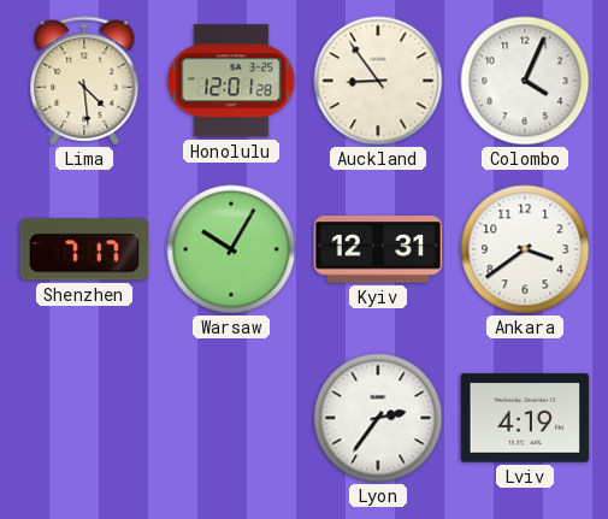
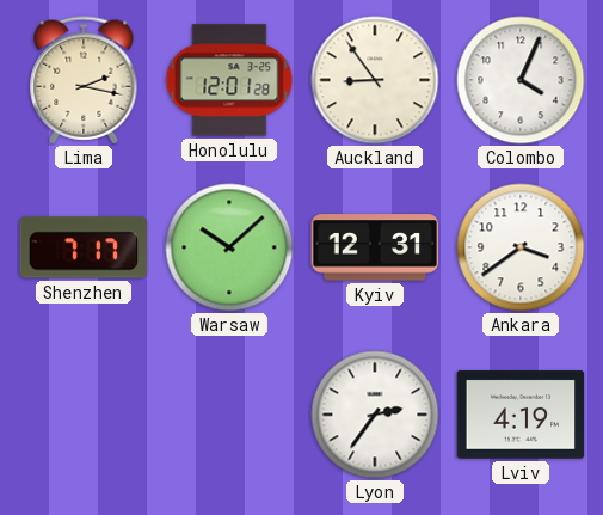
Lima: 4:29 -> 2:17
Warsaw: 10:05 -> 10:08
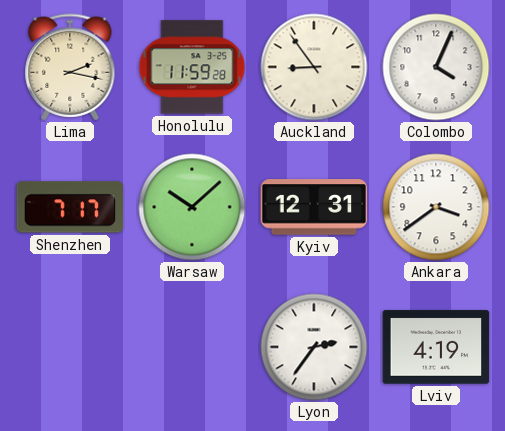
Honolulu: 12:01 -> 11:59
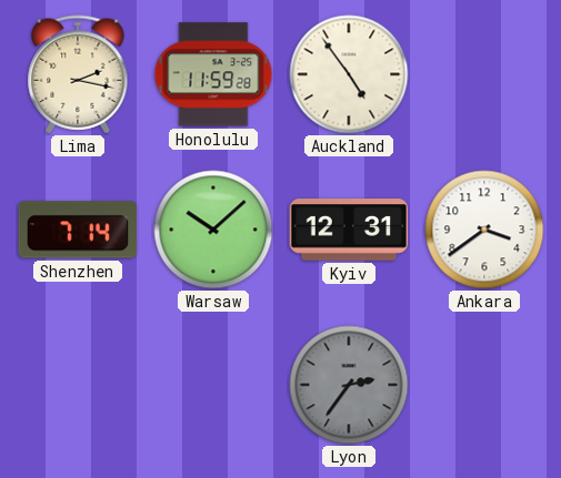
Auckland: 8:54 -> 4:54
Colombo: 4:04 -> none
Shenzhen: 7:17 -> 7:14
Lyon dial: white -> grey
Lviv: 4:19 -> none
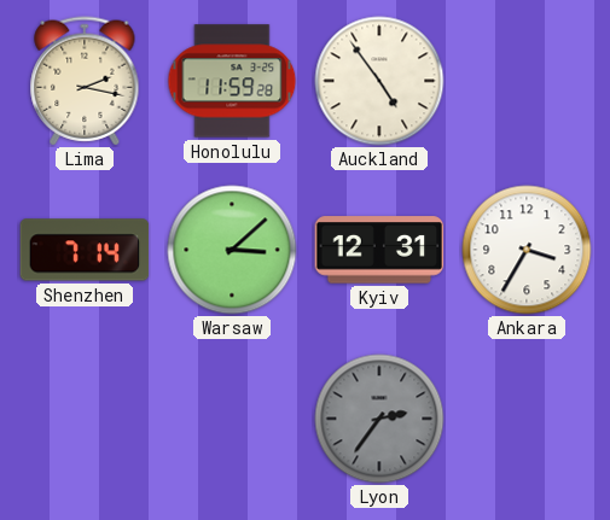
Warsaw: 10:08 -> 3:08
Ankara: 3:39 -> 3:35
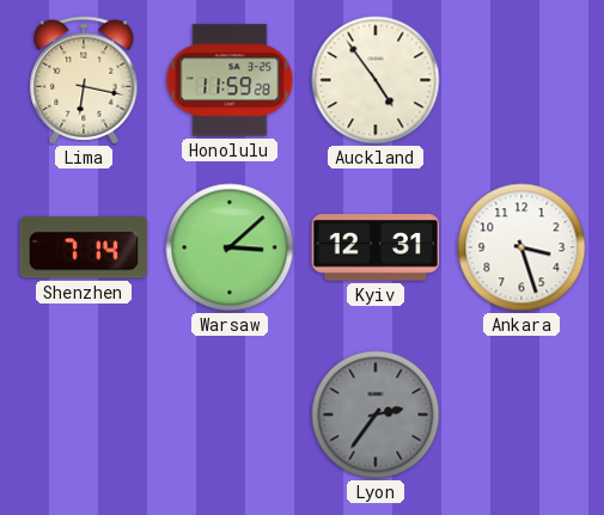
Lima: 2:17 -> 6:17
Ankara: 3:35 -> 3:27
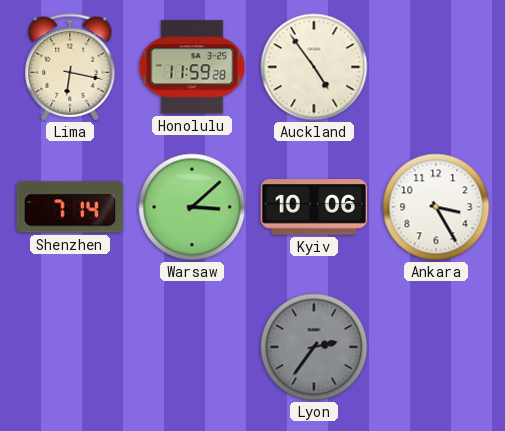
Kyiv: 12:31 -> 10:06
Ankara: 3:27 -> 3:25
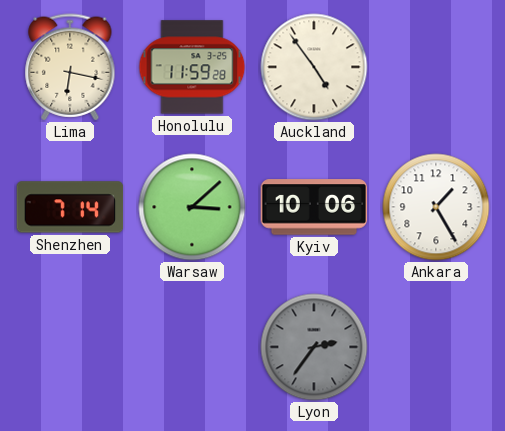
Ankara: 3:25 -> 1:25
